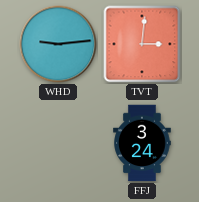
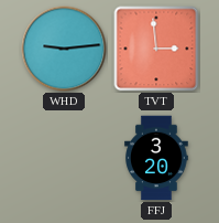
TVT: 3:01 -> 2:59
FFJ: 3:24 -> 3:20
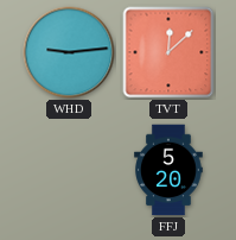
TVT: 2:59 -> 12:08
FFJ: 3:20 -> 5:20
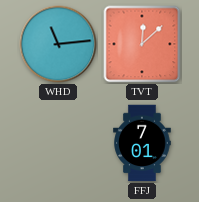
WHD: 9:14 -> 11:14
FFJ: 5:20 -> 7:01
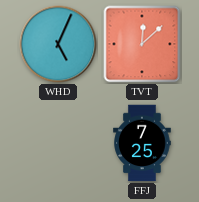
WHD: 11:14 -> 5:04
FFJ: 7:01 -> 7:25
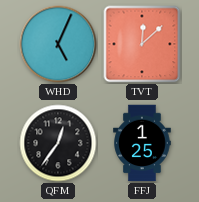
QFM: none -> 12:36
FFJ: 7:25 -> 1:25
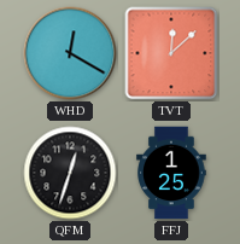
WHD: 5:04 -> 12:20
QFM: 12:36 -> 12:33
